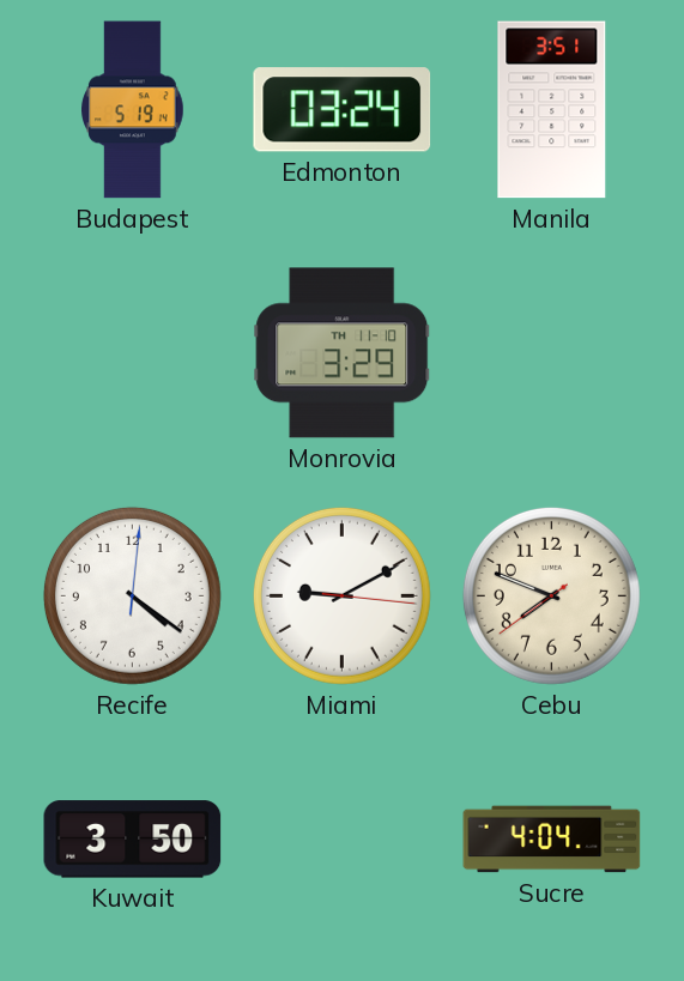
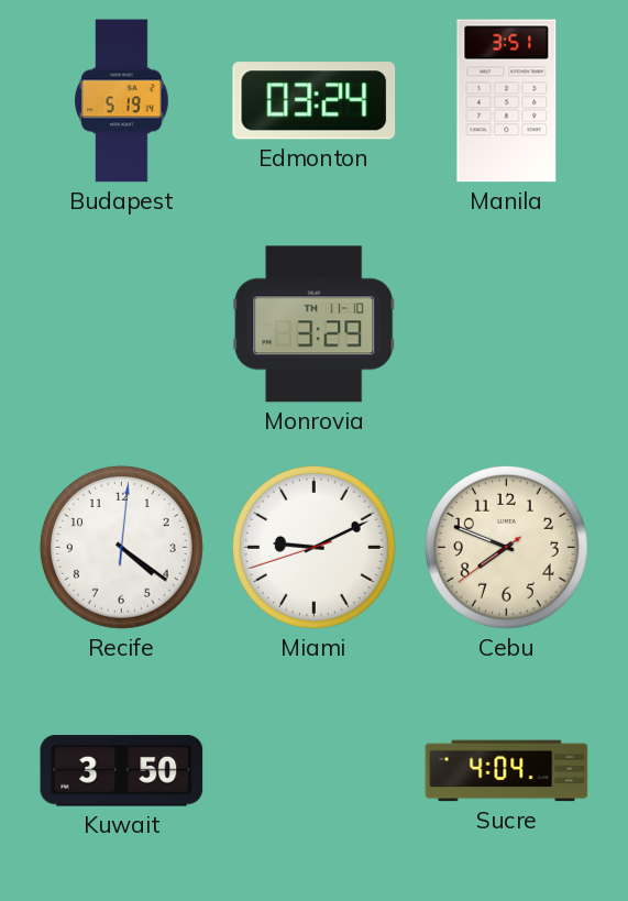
Miami: 9:10:16 -> 9:10:42
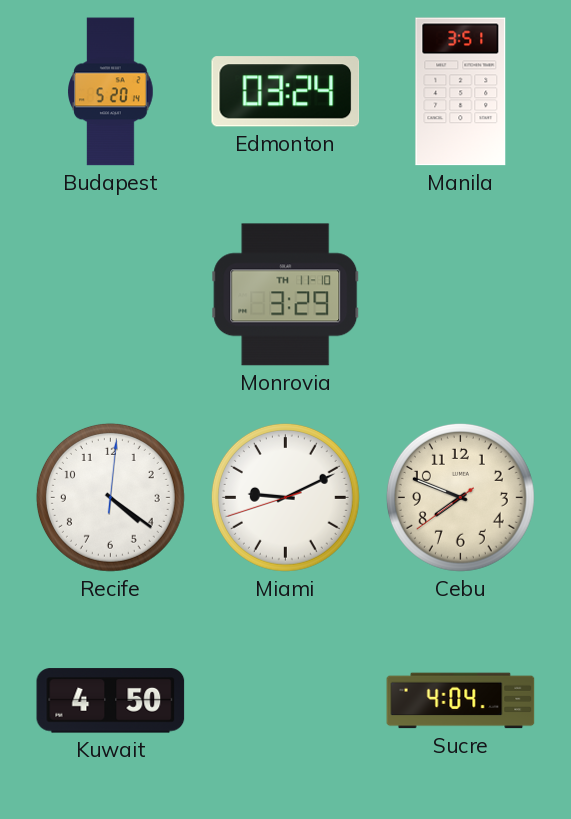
Budapest: 5:19 -> 5:20
Kuwait: 3:50 -> 4:50
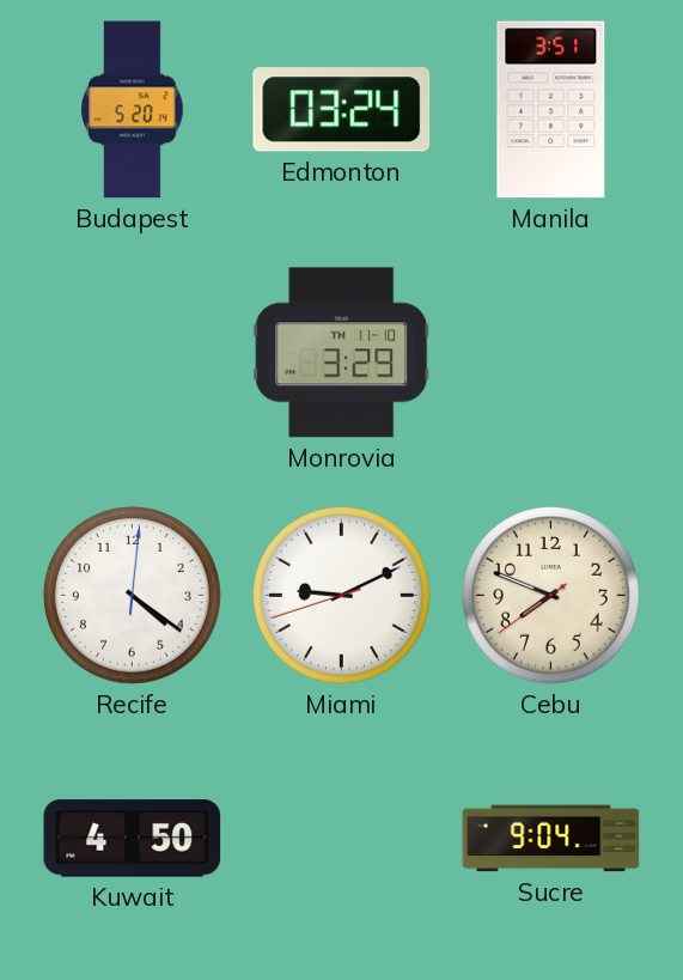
Sucre: 4:04 -> 9:04
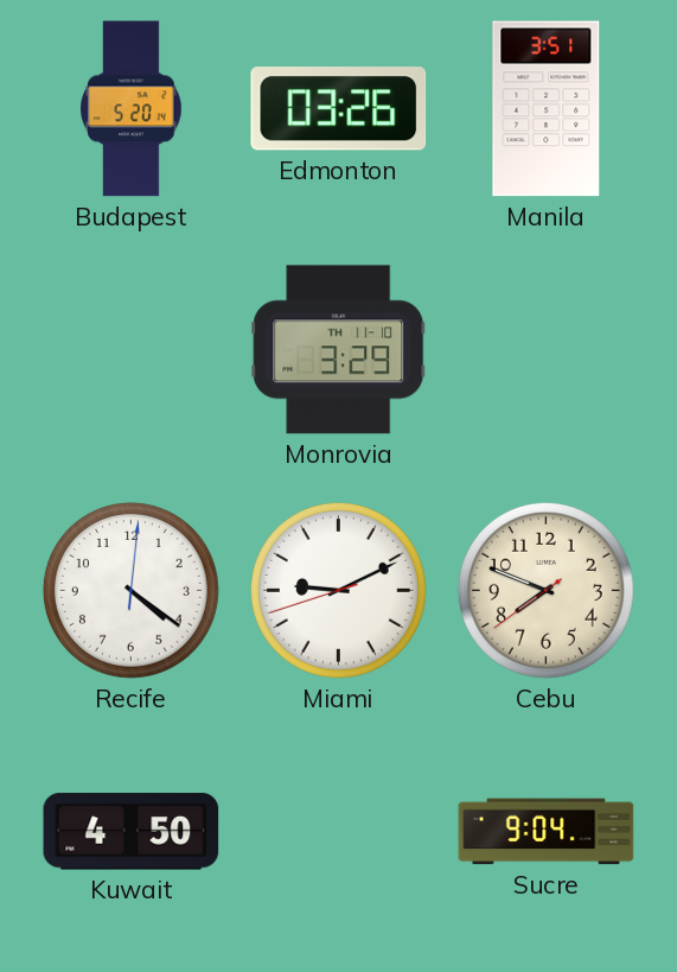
Edmonton: 03:24 -> 03:26
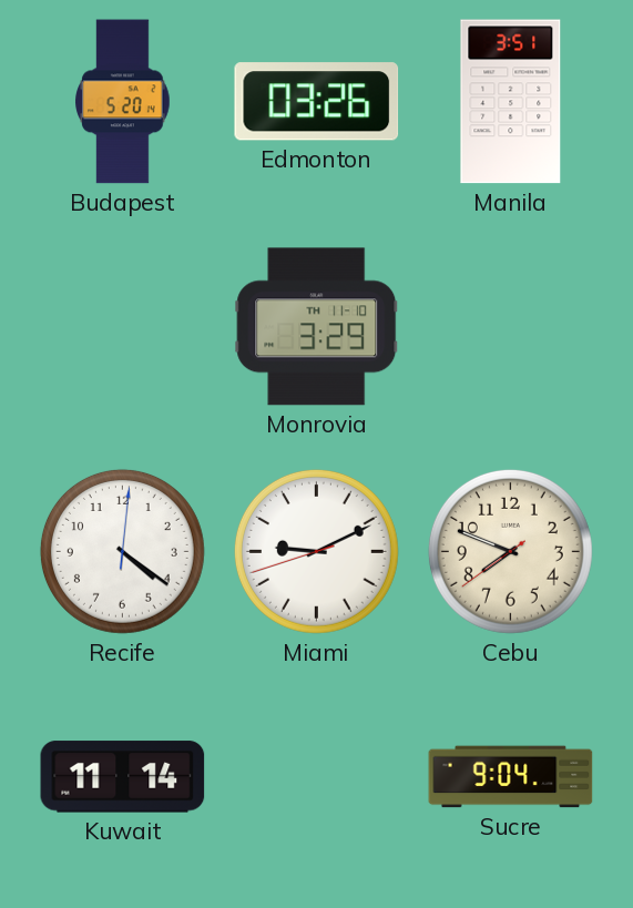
Kuwait: 4:50 -> 11:14
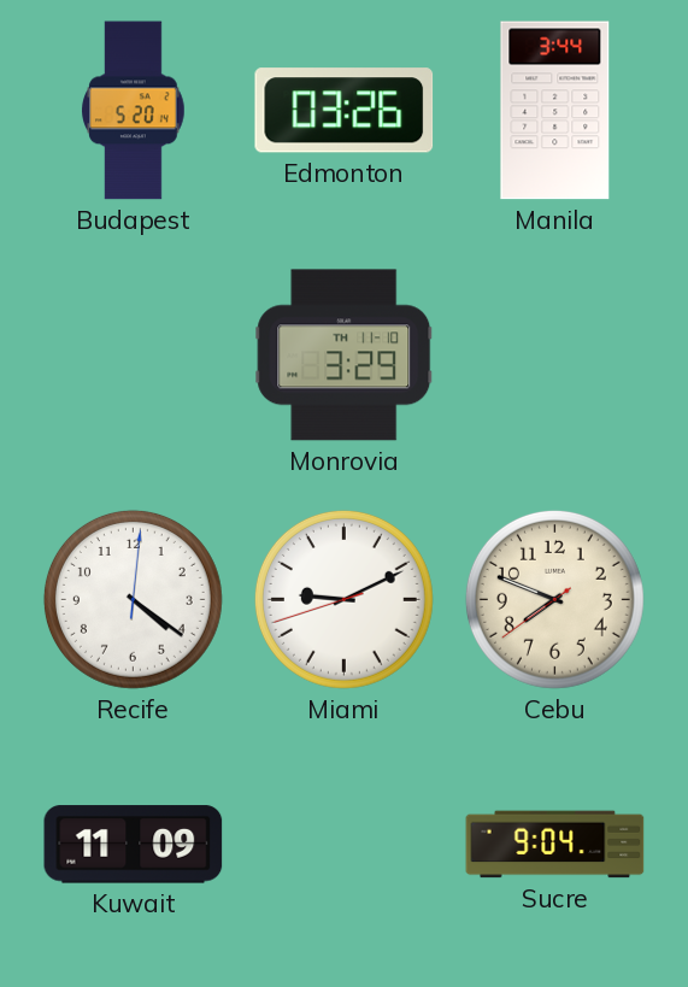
Manila: 3:51 -> 3:44
Kuwait: 11:14 -> 11:09
